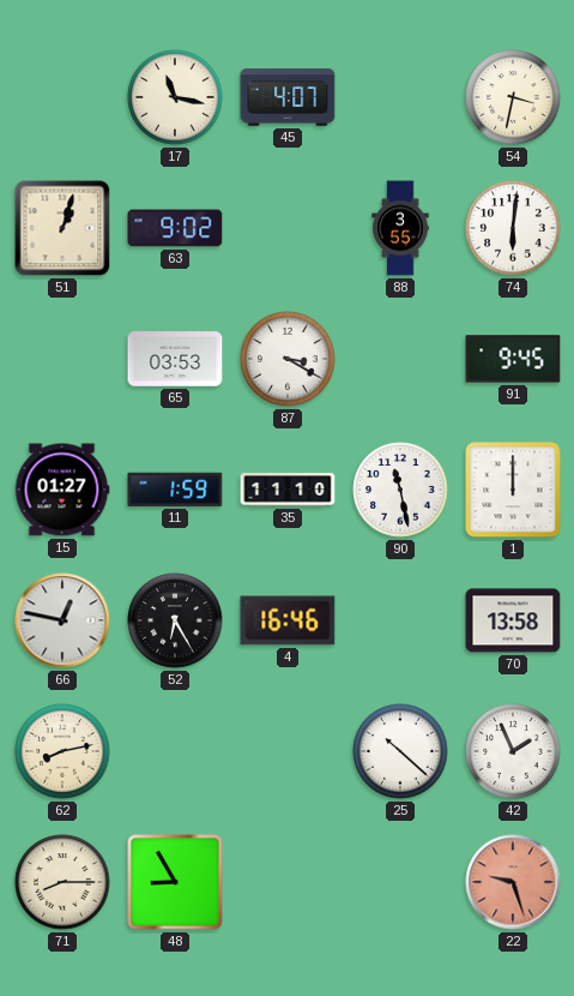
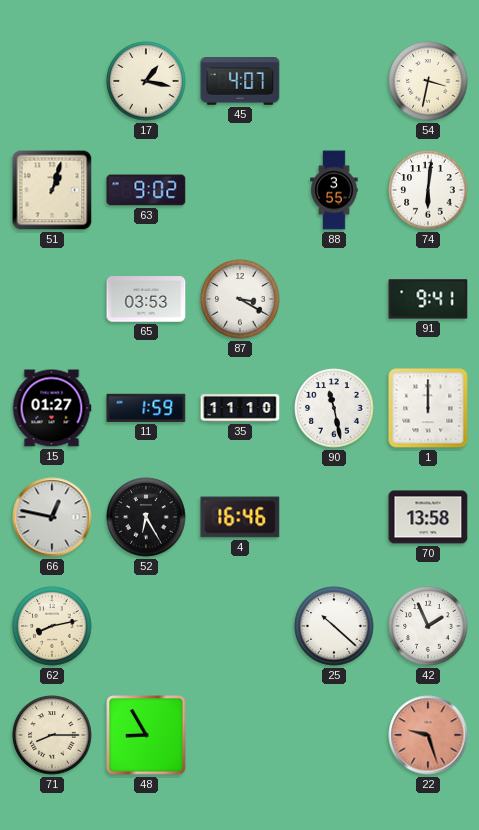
17: 11:17 -> 1:17
91: 9:45 -> 9:41
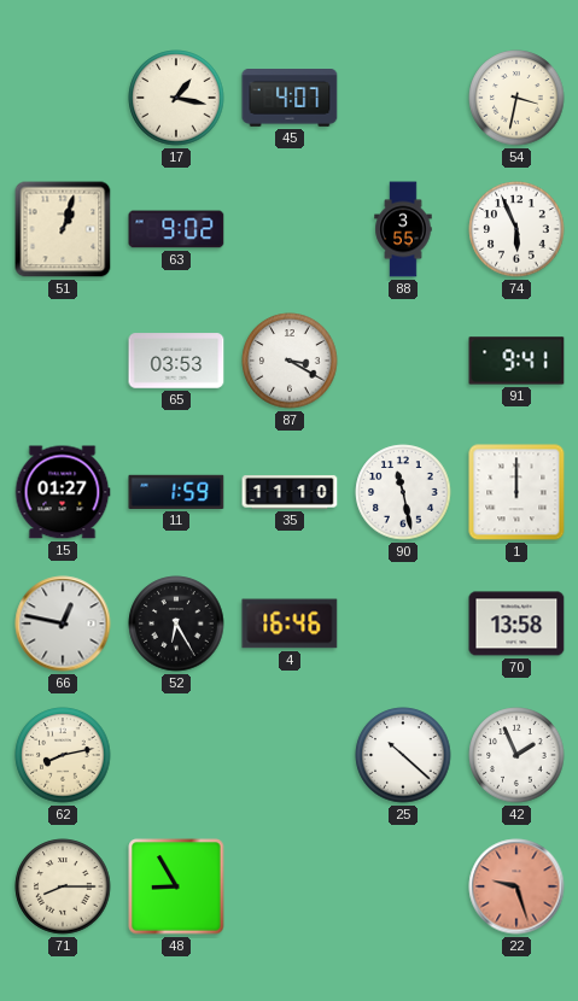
74: 6:01 -> 5:56
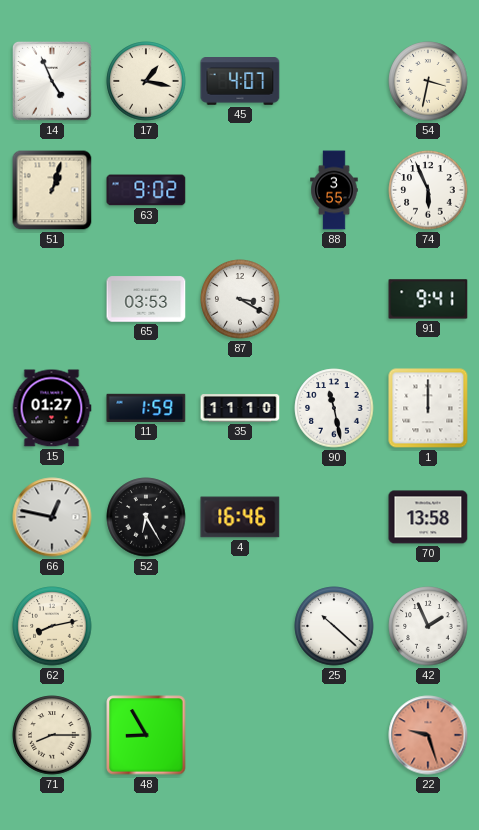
14: none -> 4:56
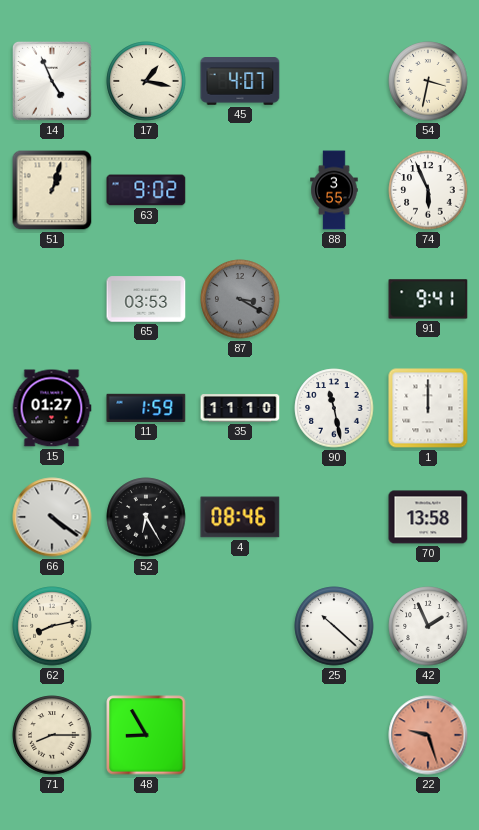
87 dial: white -> grey
66: 12:47 -> 4:21
4: 16:46 -> 08:46
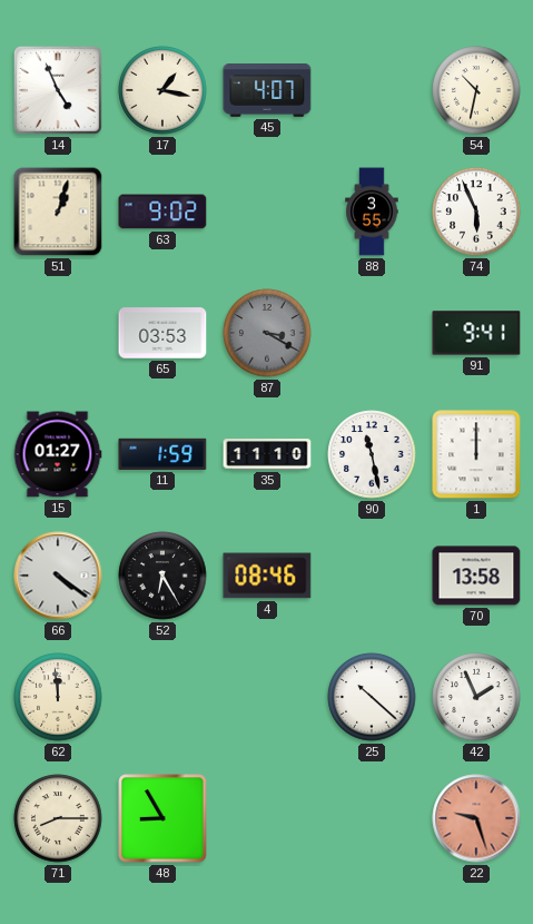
54: 3:32 -> 10:32
62: 8:13 -> 11:59
